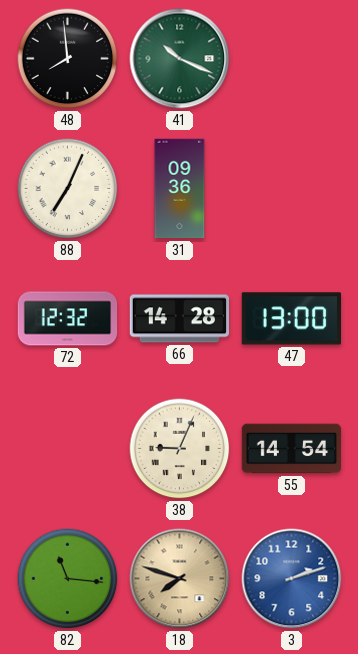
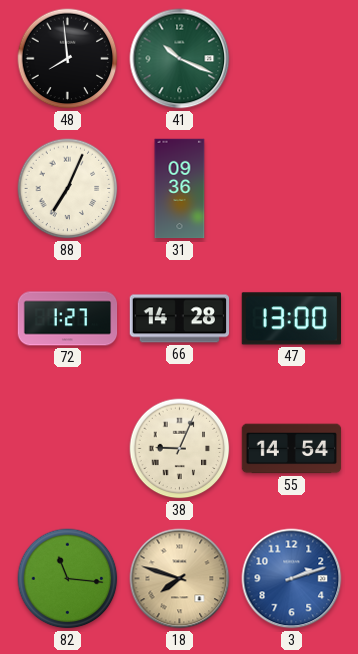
72: 12:32 -> 1:27
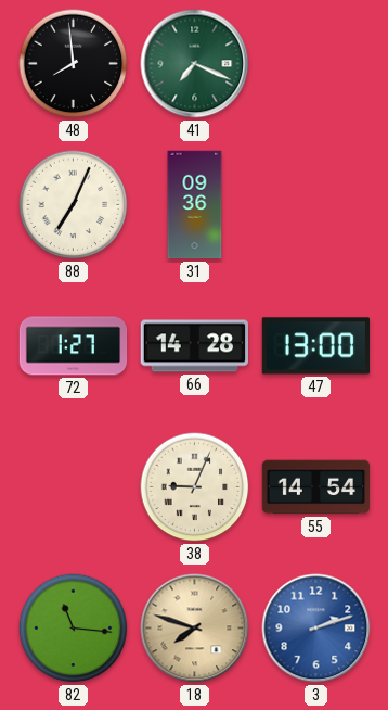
41: 10:19 -> 7:19
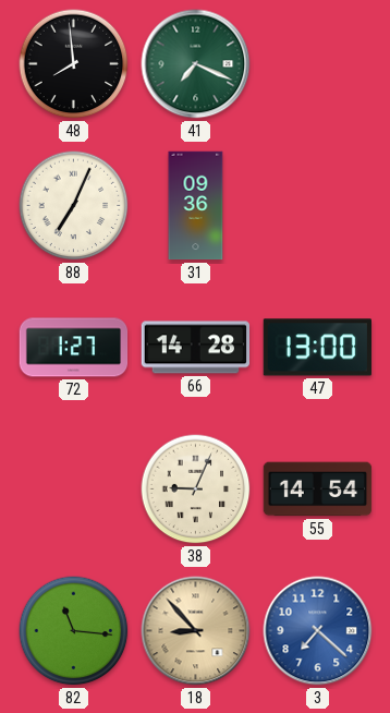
18: 7:48 -> 8:53
3: 2:12 -> 7:22
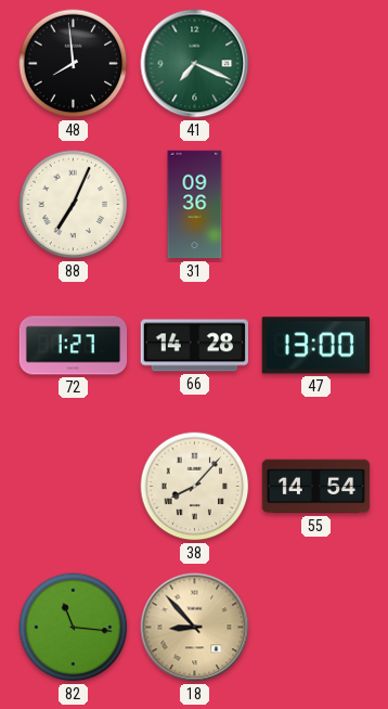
38: 9:04 -> 8:07
3: 7:22 -> none
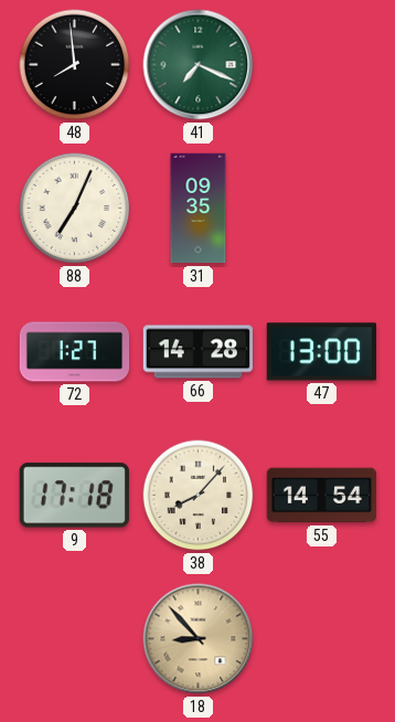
31: 09:36 -> 09:35
9: none -> 17:18
82: 11:16 -> none
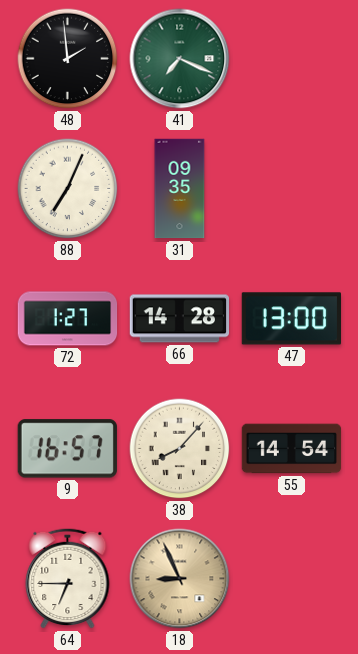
48: 7:59 -> 1:59
9: 17:18 -> 16:57
64: none -> 6:45
18: 8:53 -> 8:56
